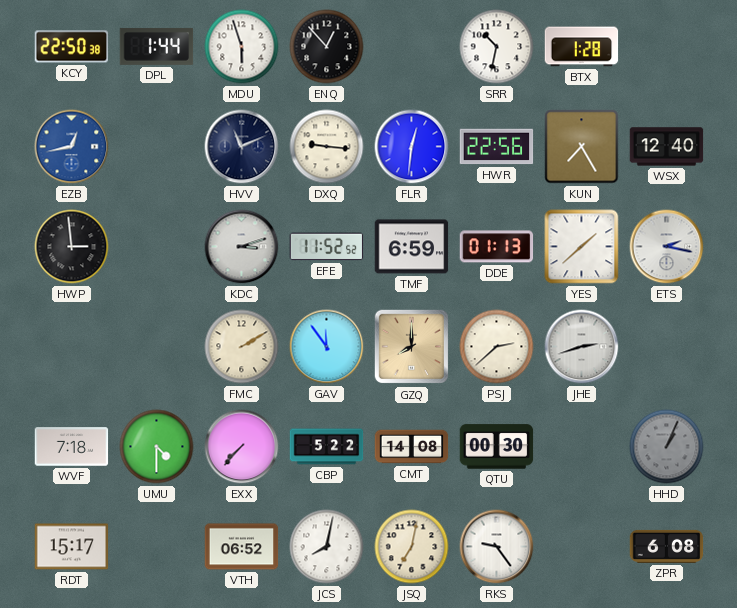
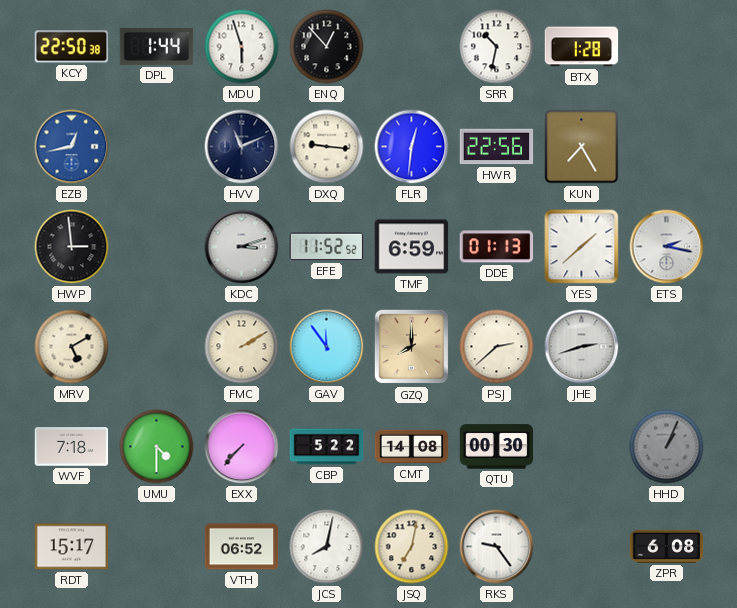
WSX: 12:40 -> none
MRV: none -> 5:10
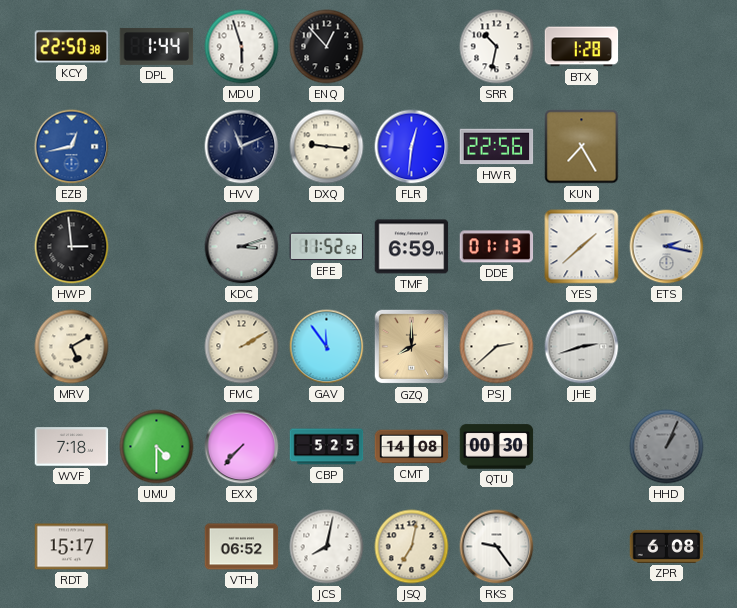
CBP: 5:22 -> 5:25
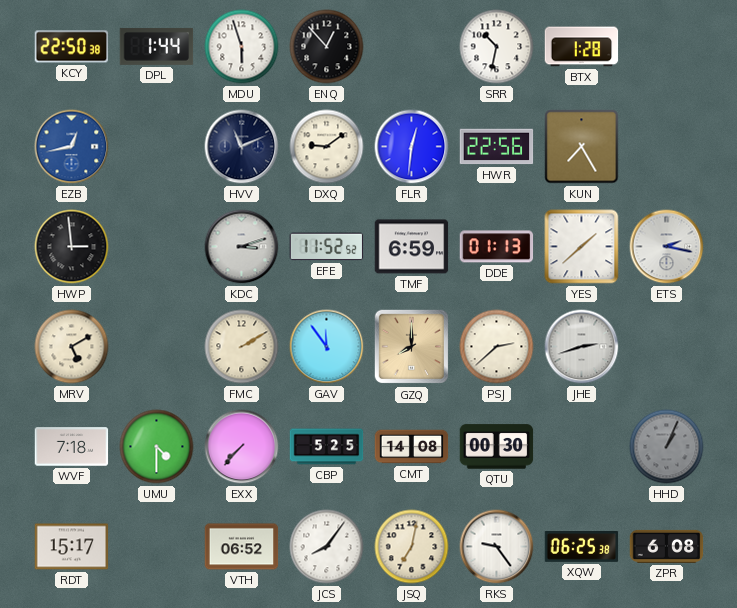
DXQ: 9:16 -> 9:09
JCS: 8:02 -> 8:06
XQW: none -> 06:25
